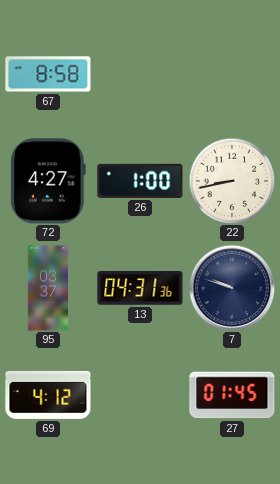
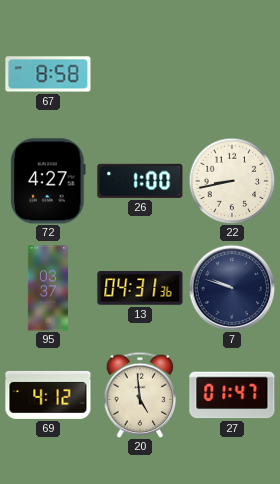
20: none -> 4:59
27: 01:45 -> 01:47
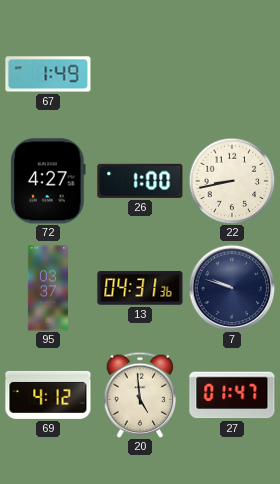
67: 8:58 -> 1:49
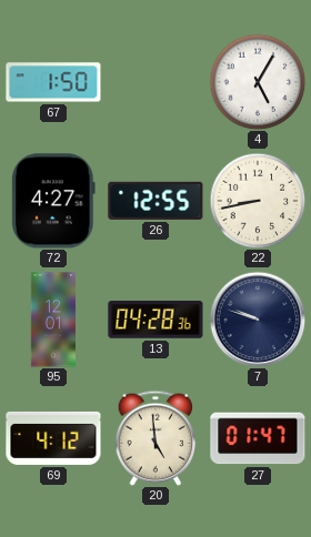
67: 1:49 -> 1:50
4: none -> 5:05
26: 1:00 -> 12:55
95: 03:37 -> 12:01
13: 04:31 -> 04:28
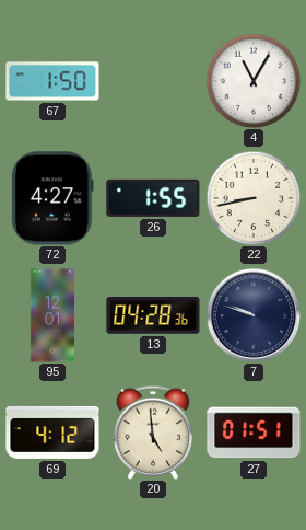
4: 5:05 -> 11:05
26: 12:55 -> 1:55
27: 01:47 -> 01:51
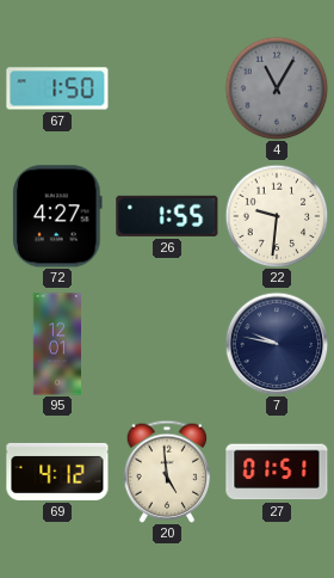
4 dial: white -> grey
22: 8:43 -> 9:31
13: 04:28 -> none
7: 9:48 -> 9:47
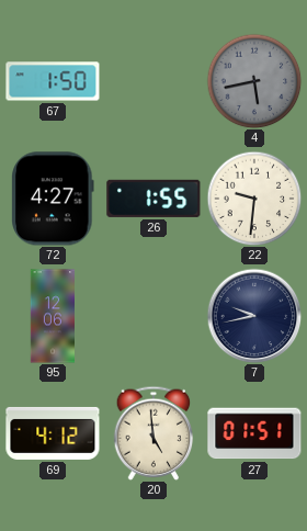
4: 11:05 -> 5:43
95: 12:01 -> 12:06
7: 9:47 -> 9:43
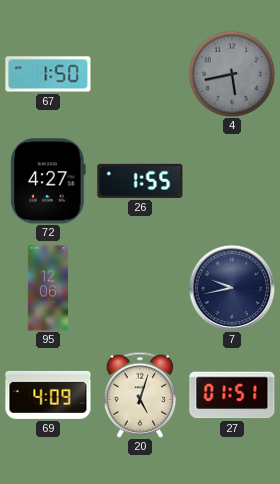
22: 9:31 -> none
69: 4:12 -> 4:09
20: 4:59 -> 5:03
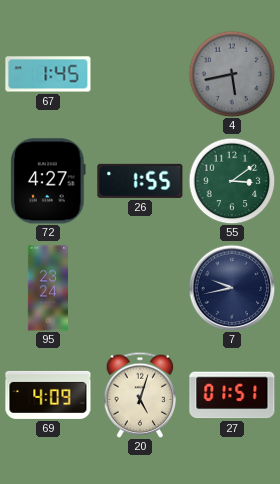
67: 1:50 -> 1:45
55: none -> 3:09
95: 12:06 -> 23:24
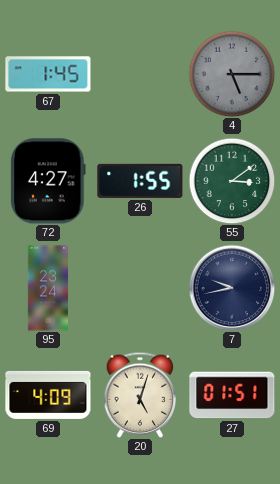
4: 5:43 -> 5:15
